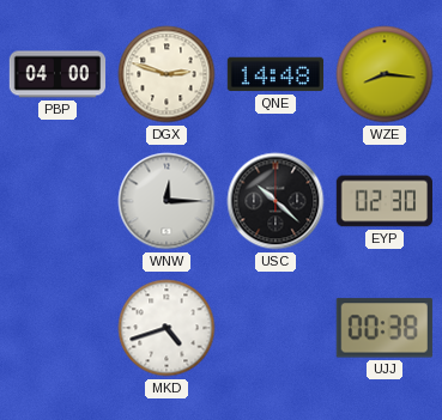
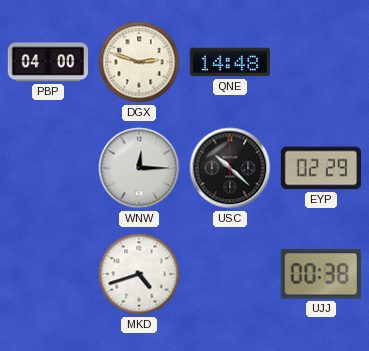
WZE: 8:16 -> none
EYP: 02:30 -> 02:29
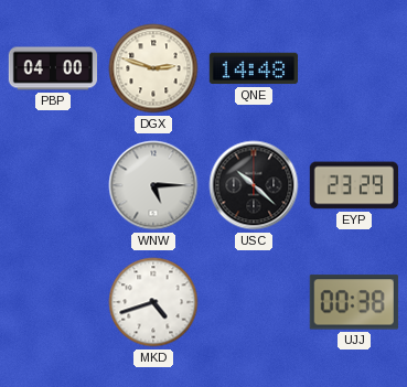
WNW: 12:15 -> 5:15
EYP: 02:29 -> 23:29
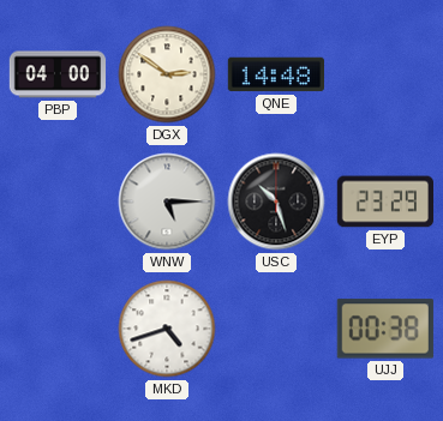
DGX: 2:48 -> 2:51
USC: 10:22 -> 10:27
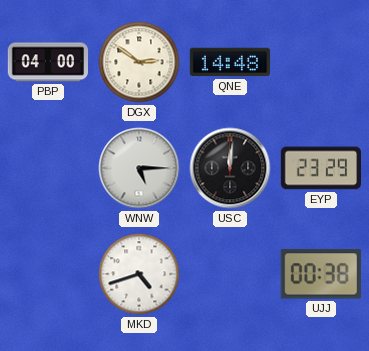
USC: 10:27 -> 12:01
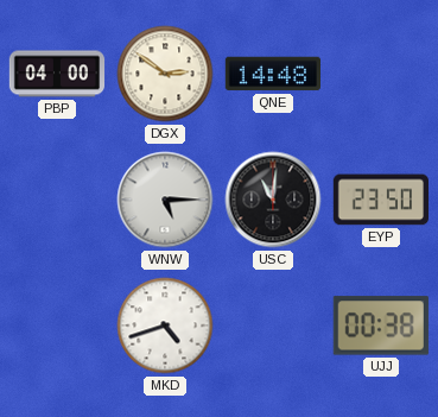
USC: 12:01 -> 11:01
EYP: 23:29 -> 23:50
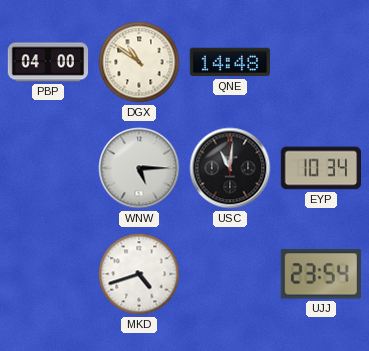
DGX: 2:51 -> 10:51
EYP: 23:50 -> 10:34
UJJ: 00:38 -> 23:54
